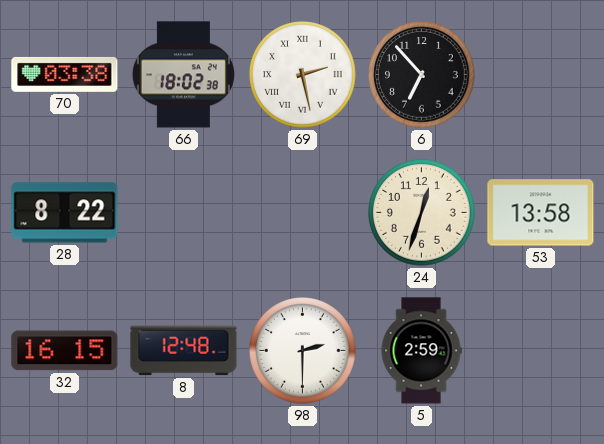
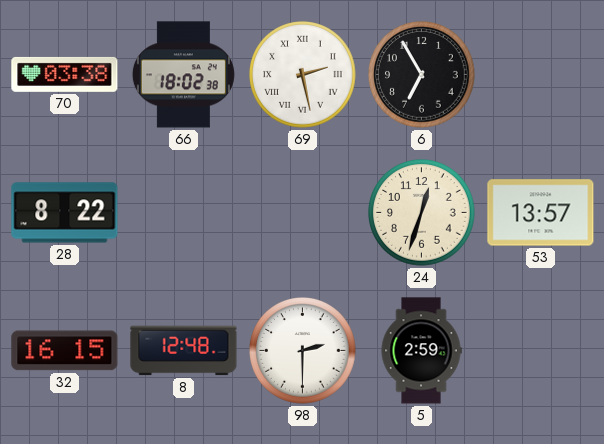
6: 6:53 -> 6:55
53: 13:58 -> 13:57
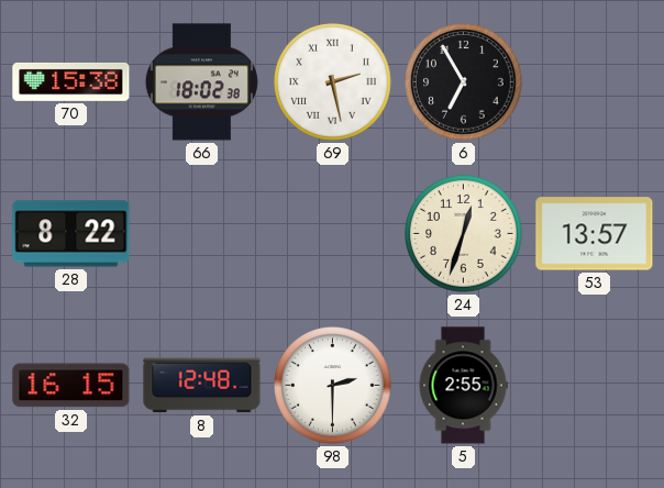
70: 03:38 -> 15:38
5: 2:59 -> 2:55
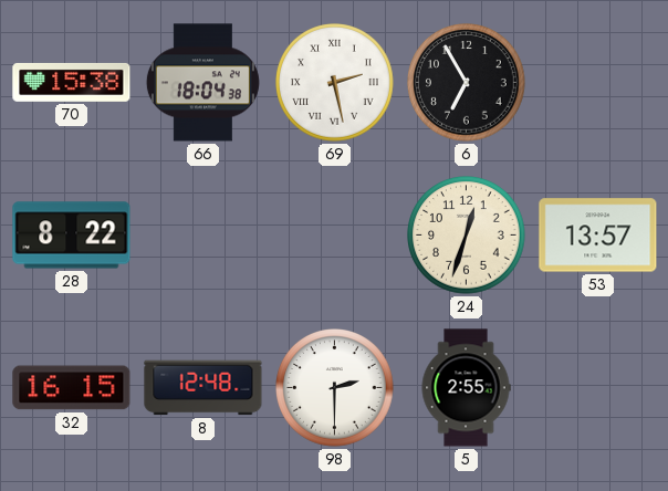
66: 18:02 -> 18:04
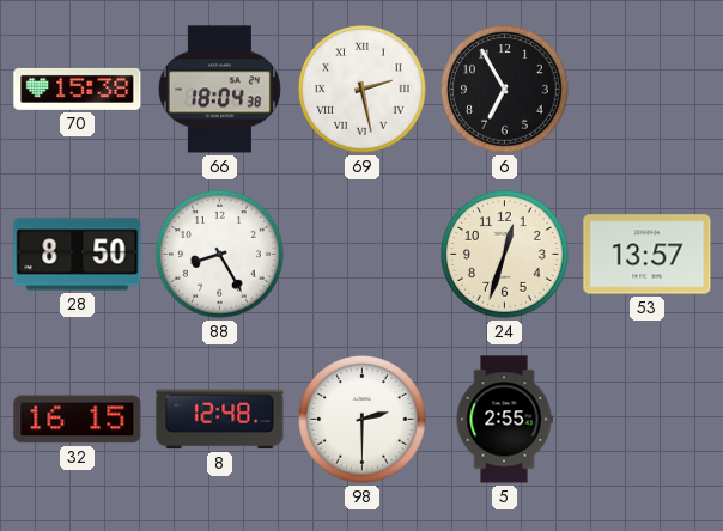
28: 8:22 -> 8:50
88: none -> 8:25
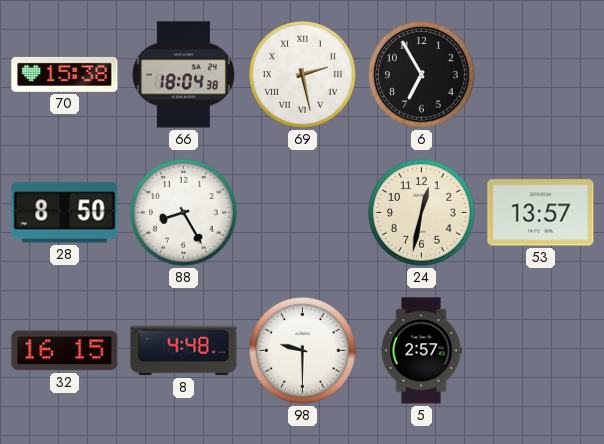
24: 12:33 -> 12:32
8: 12:48 -> 4:48
98: 2:30 -> 9:30
5: 2:55 -> 2:57
